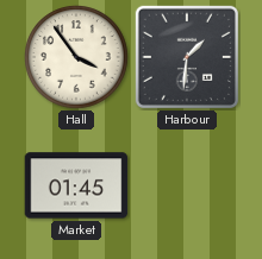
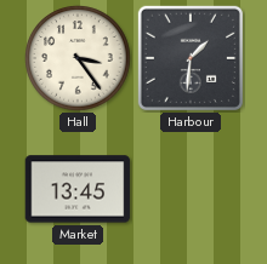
Hall: 3:54 -> 3:24
Market: 01:45 -> 13:45
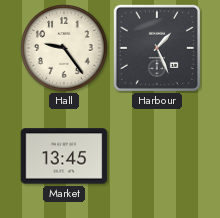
Hall: 3:24 -> 9:24
Harbour: 1:31 -> 1:26
